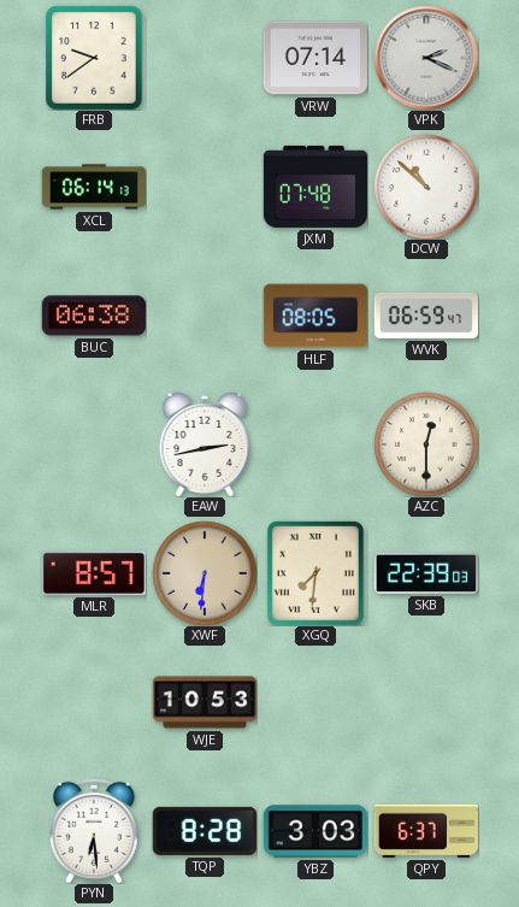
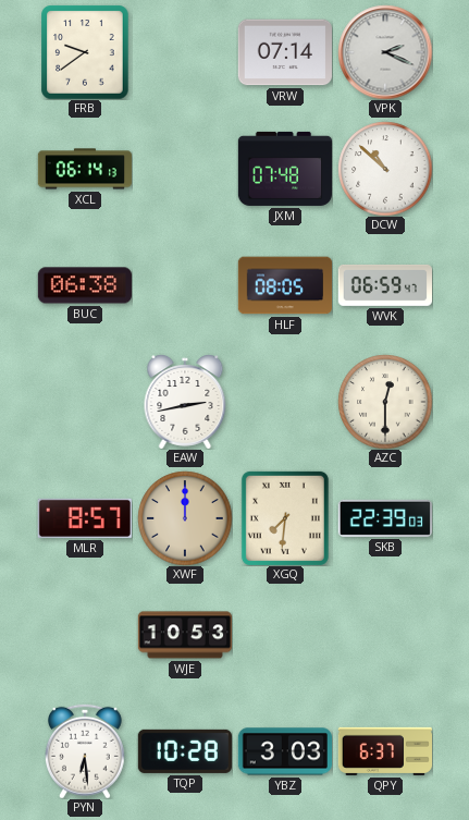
XWF: 6:31 -> 12:00
TQP: 8:28 -> 10:28
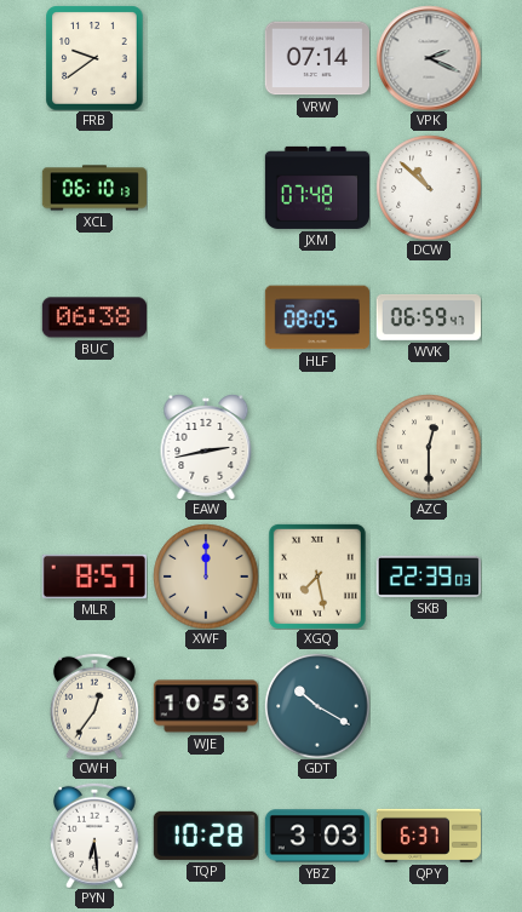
XCL: 06:14 -> 06:10
XGQ: 7:31 -> 7:28
CWH: none -> 12:36
GDT: none -> 10:20
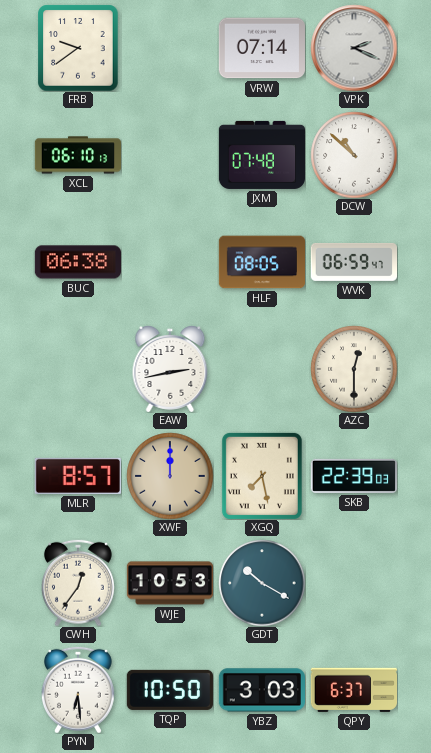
TQP: 10:28 -> 10:50
